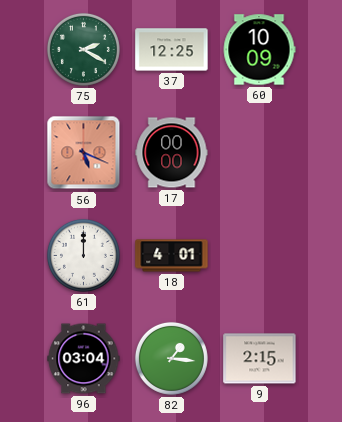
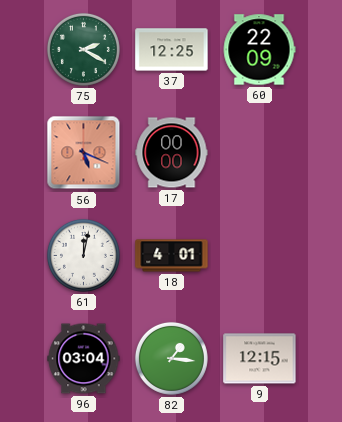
60: 10:09 -> 22:09
61: 12:00 -> 12:02
9: 2:15 -> 12:15
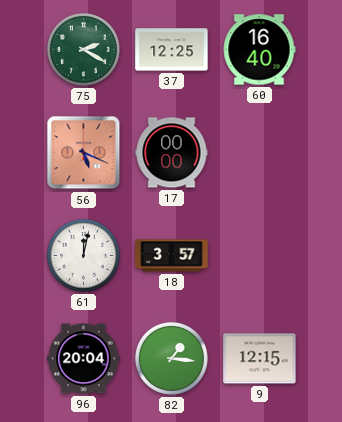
60: 22:09 -> 16:40
18: 4:01 -> 3:57
96: 03:04 -> 20:04
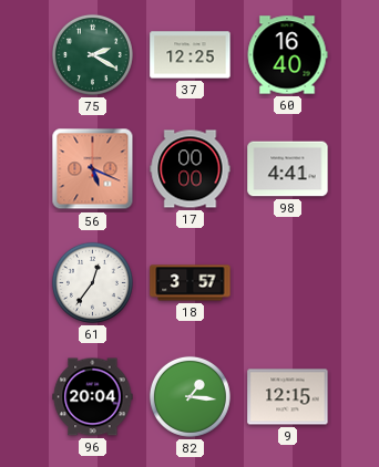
98: none -> 4:41
61: 12:02 -> 12:36
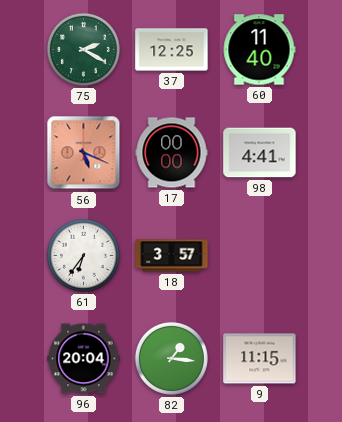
60: 16:40 -> 11:40
61: 12:36 -> 6:36
9: 12:15 -> 11:15
